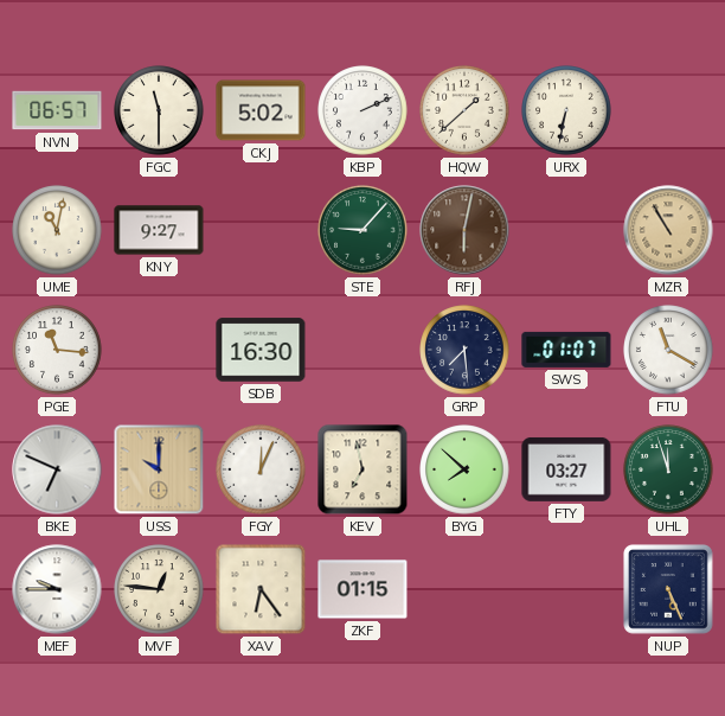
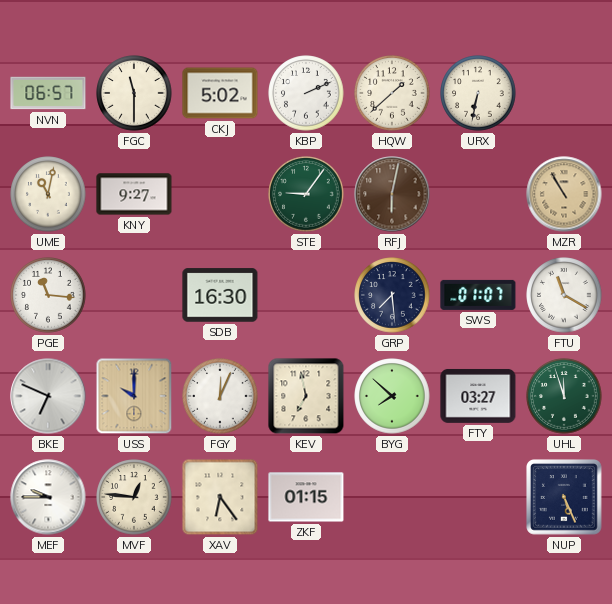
STE: 9:07 -> 9:06
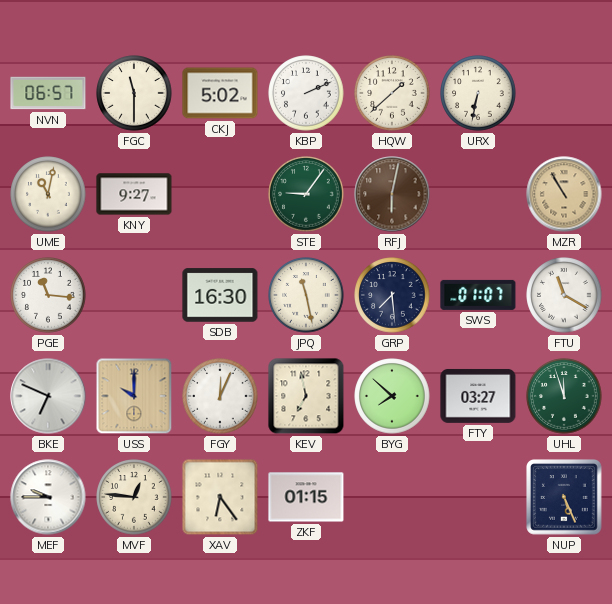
JPQ: none -> 11:28
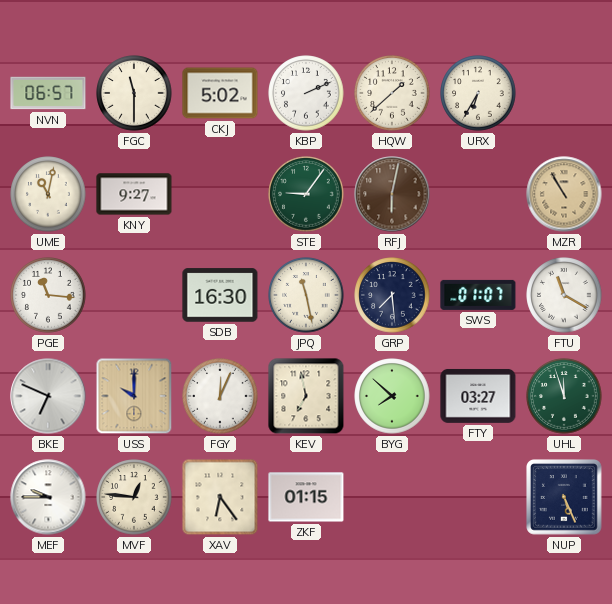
URX: 6:32 -> 6:35
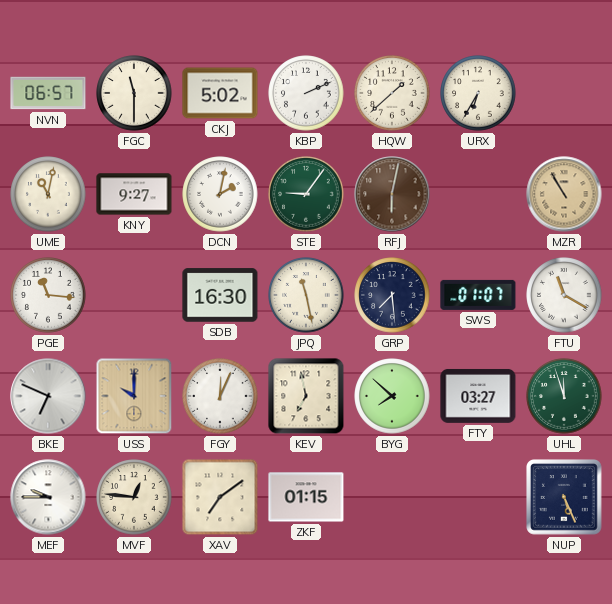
DCN: none -> 2:02
XAV: 6:24 -> 7:09
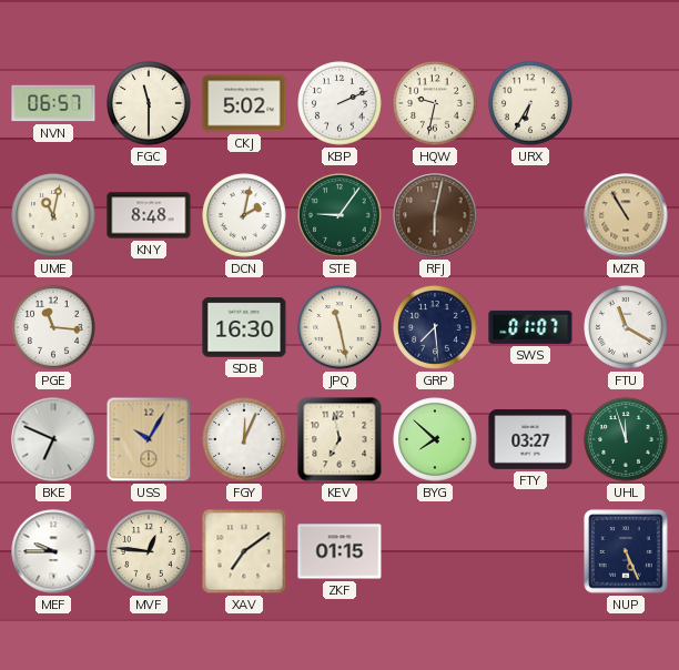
HQW: 1:38 -> 9:32
KNY: 9:27 -> 8:48
USS: 10:00 -> 10:05
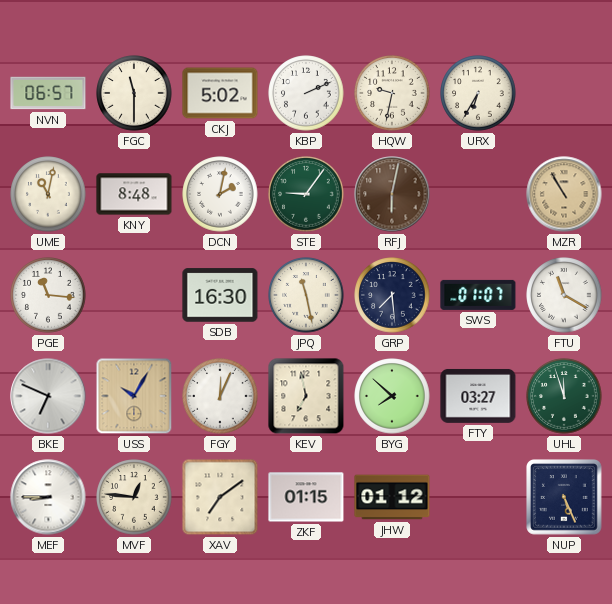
MEF: 9:45 -> 8:45
JHW: none -> 01:12
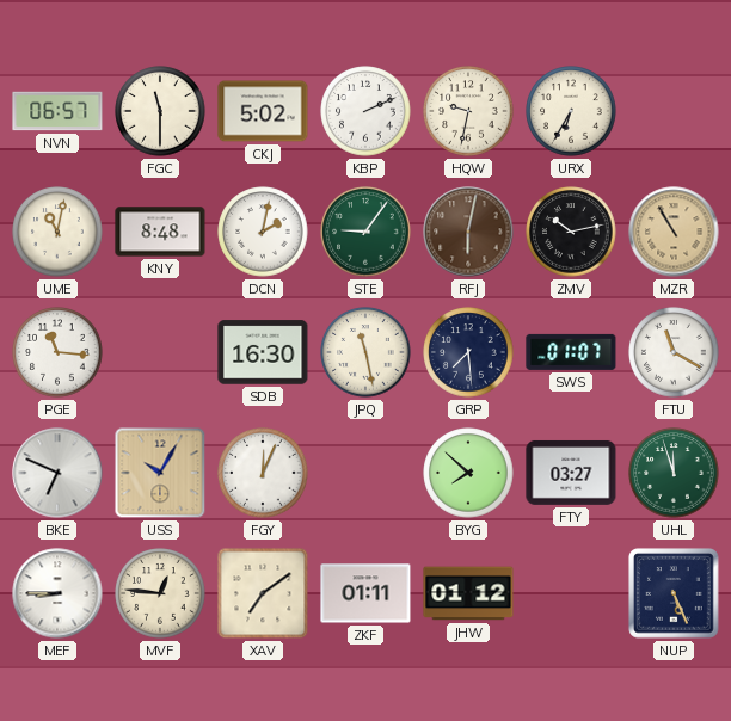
ZMV: none -> 10:13
KEV: 6:58 -> none
ZKF: 01:15 -> 01:11
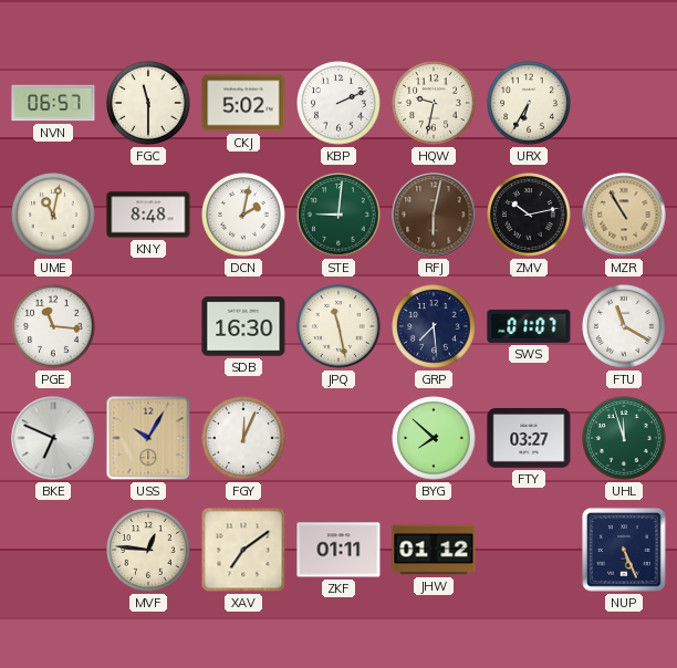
STE: 9:06 -> 9:01
MEF: 8:45 -> none
